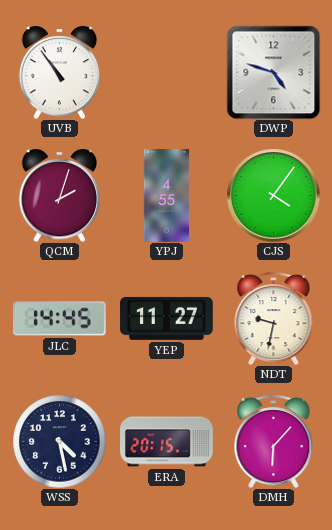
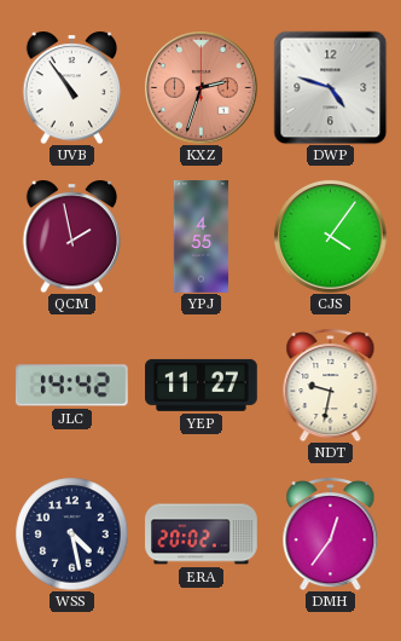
KXZ: none -> 2:33
QCM: 2:03 -> 1:58
JLC: 14:45 -> 14:42
ERA: 20:15 -> 20:02
DMH: 6:07 -> 12:36
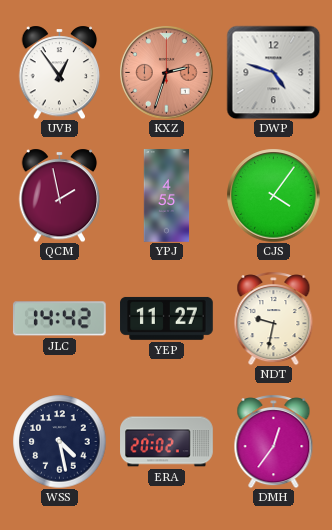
UVB: 10:54 -> 12:54
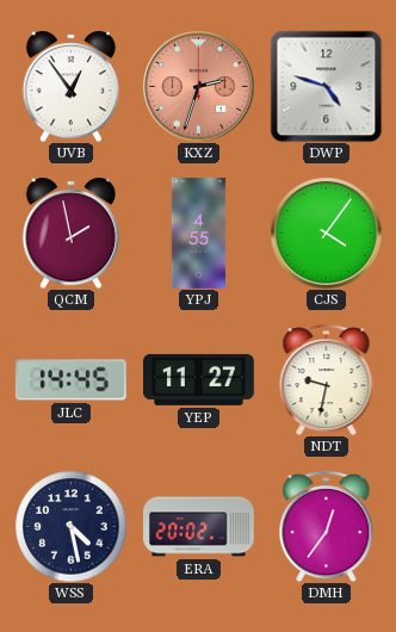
JLC: 14:42 -> 14:45
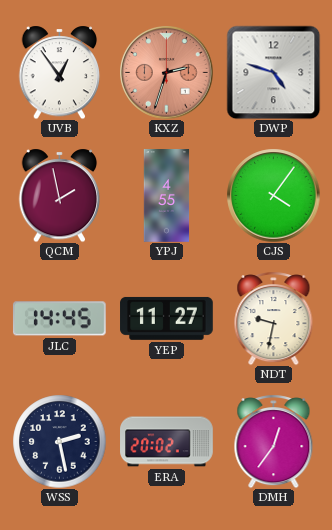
WSS: 4:28 -> 2:28
